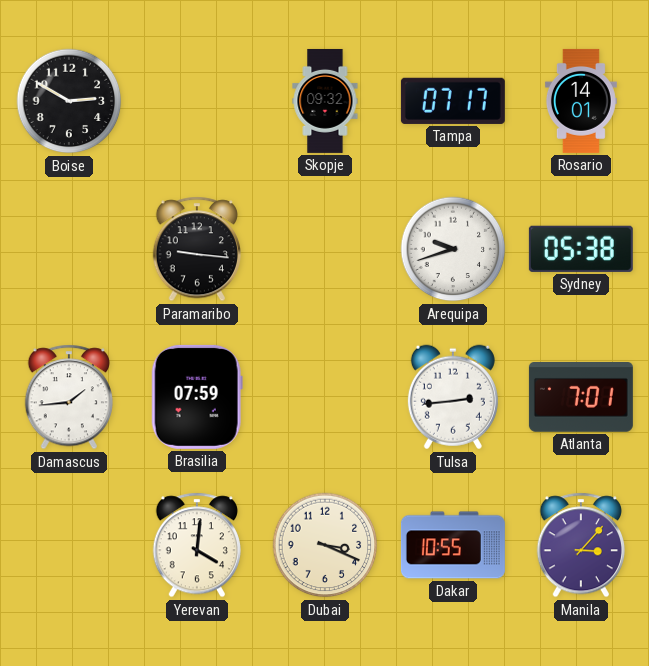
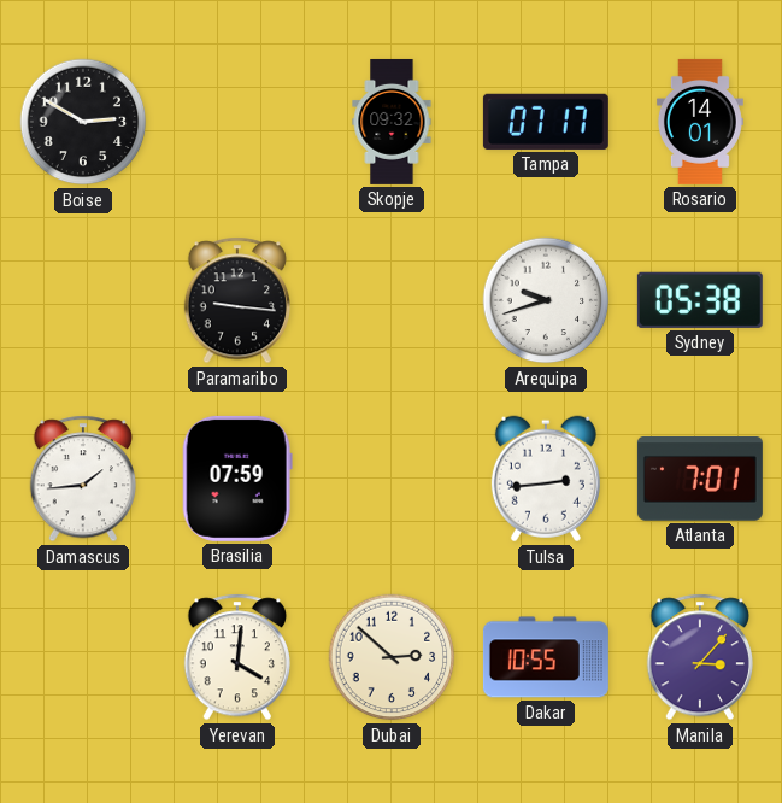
Dubai: 3:19 -> 2:52
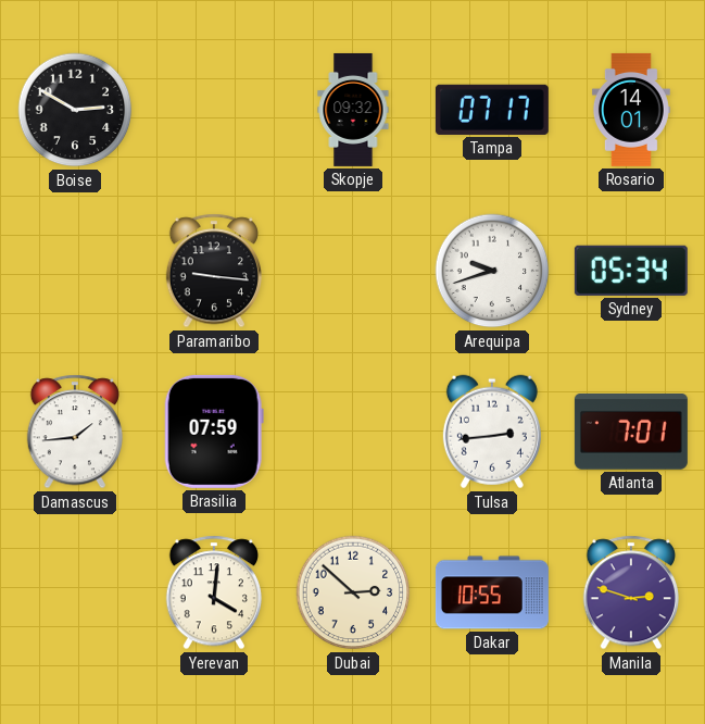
Sydney: 05:38 -> 05:34
Manila: 3:07 -> 2:48
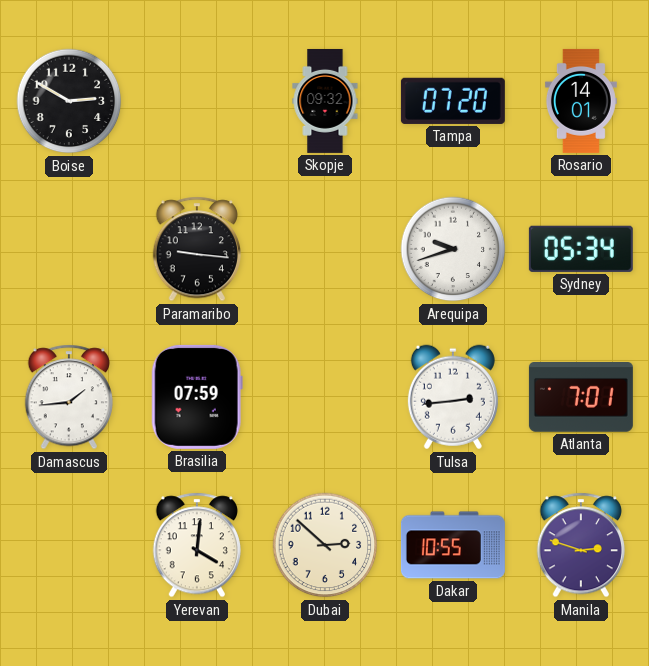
Tampa: 07:17 -> 07:20
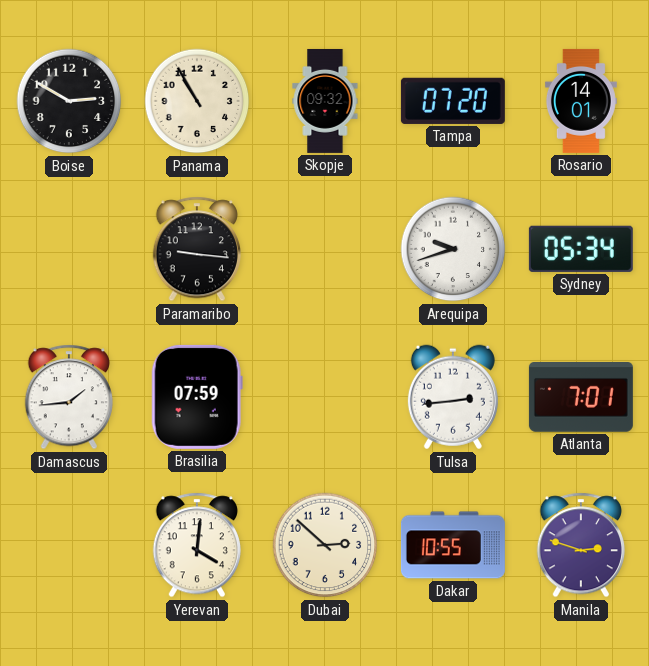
Panama: none -> 10:55
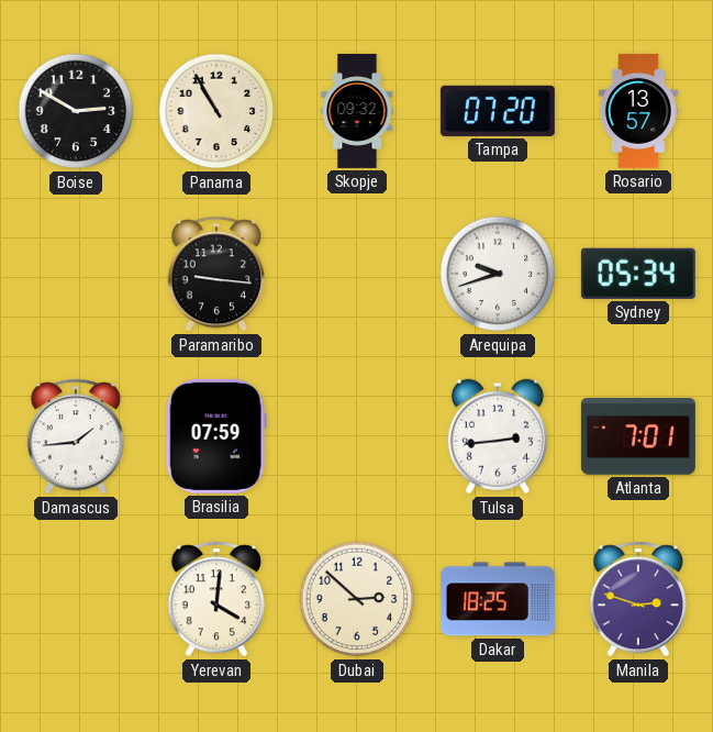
Rosario: 14:01 -> 13:57
Dakar: 10:55 -> 18:25
